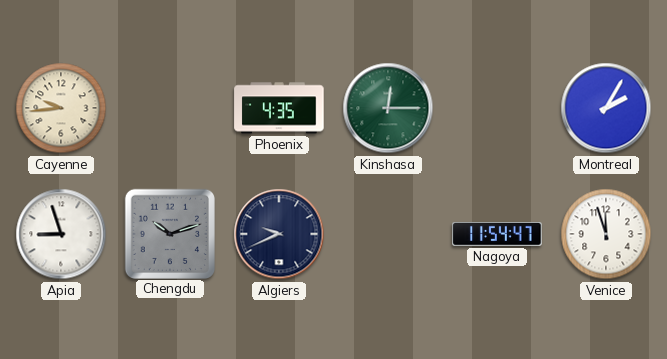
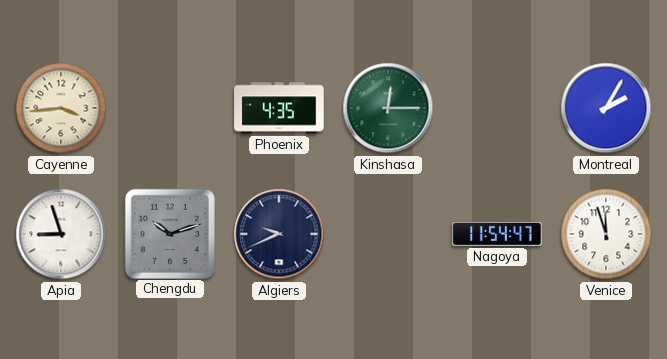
Cayenne: 9:44 -> 3:44
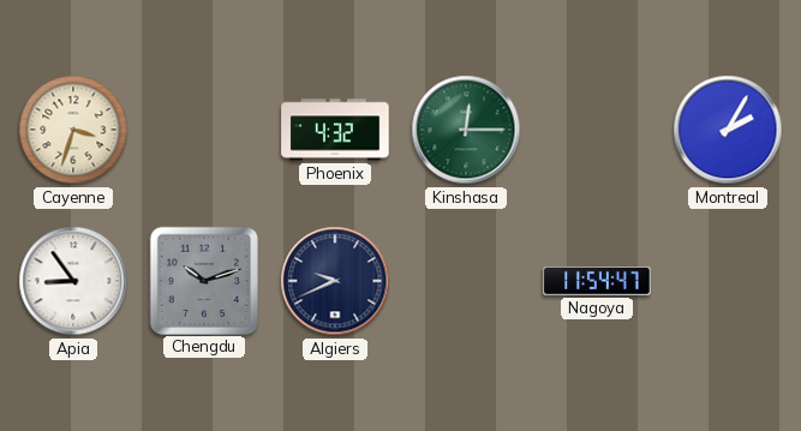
Cayenne: 3:44 -> 3:33
Phoenix: 4:35 -> 4:32
Apia: 8:57 -> 8:54
Venice: 11:57 -> none
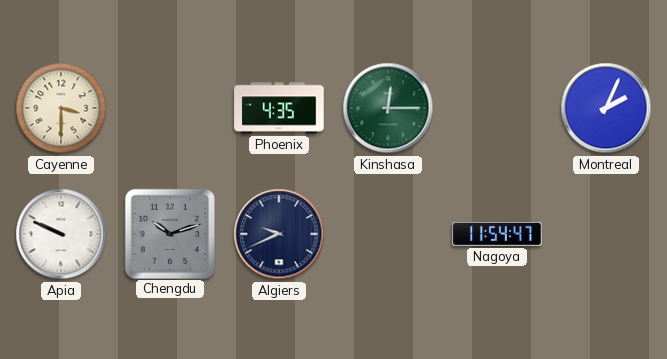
Cayenne: 3:33 -> 3:30
Phoenix: 4:32 -> 4:35
Montreal: 2:05 -> 2:04
Apia: 8:54 -> 9:49
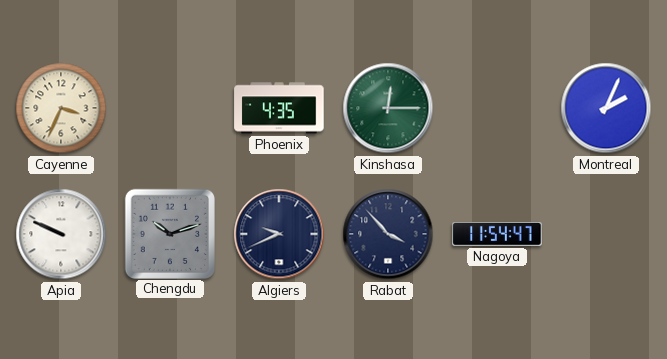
Cayenne: 3:30 -> 3:34
Rabat: none -> 3:53
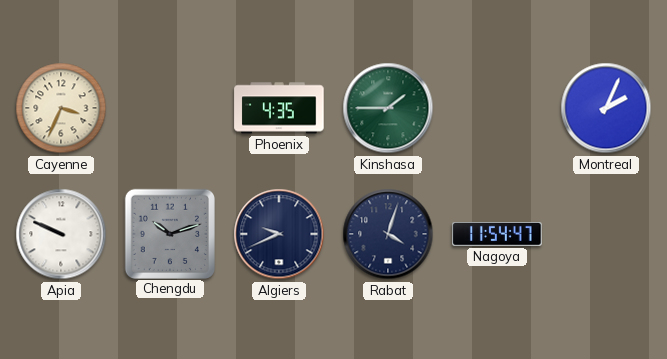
Kinshasa: 12:15 -> 1:45
Rabat: 3:53 -> 4:03
